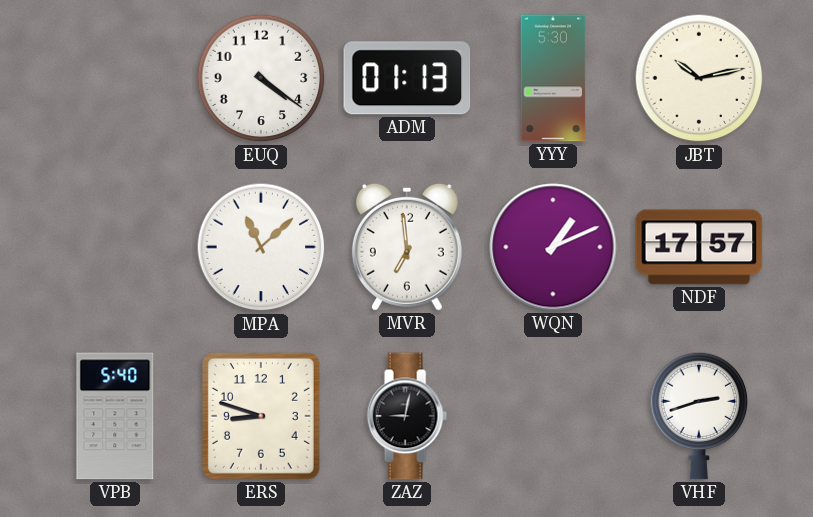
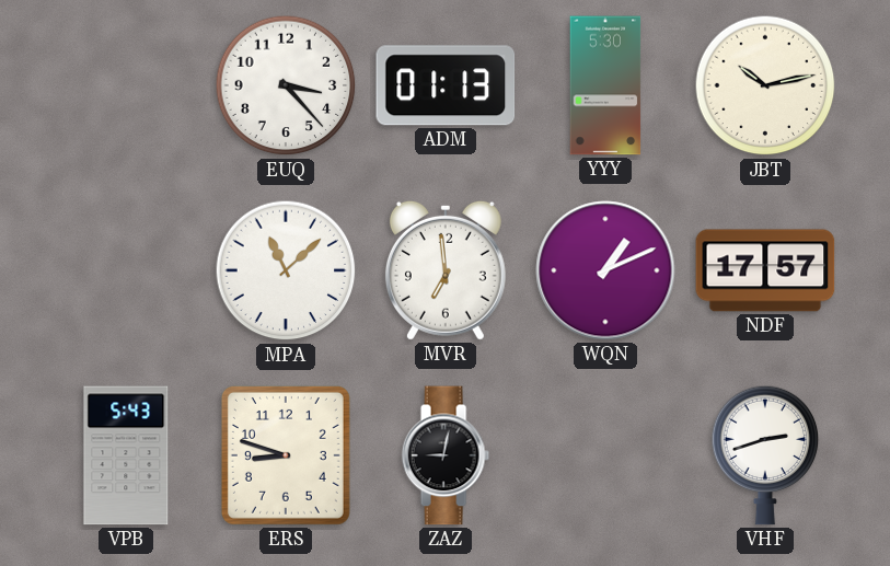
EUQ: 4:21 -> 3:23
VPB: 5:40 -> 5:43
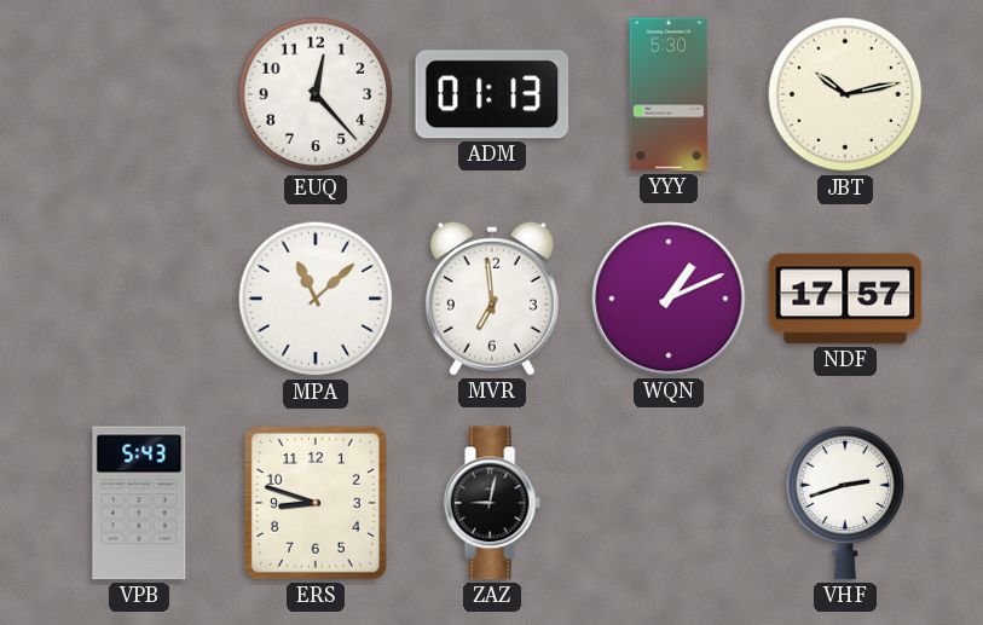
EUQ: 3:23 -> 12:23
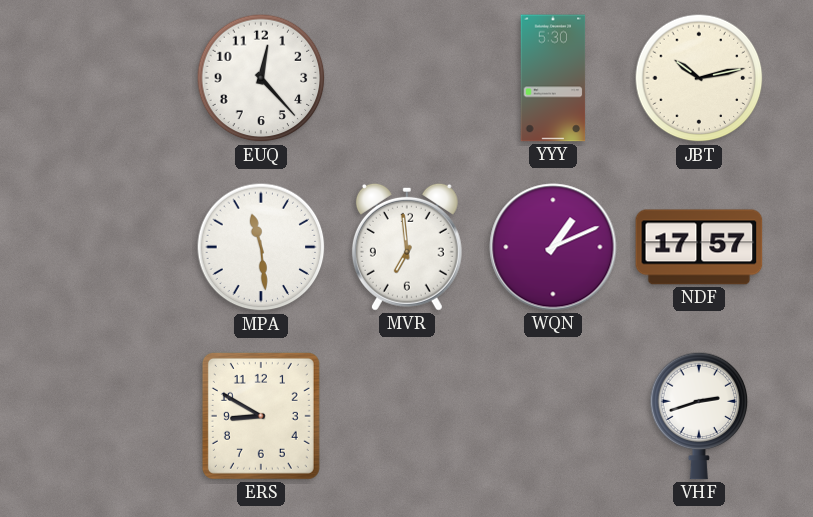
ADM: 01:13 -> none
MPA: 11:08 -> 11:29
VPB: 5:43 -> none
ERS: 8:48 -> 8:50
ZAZ: 9:02 -> none
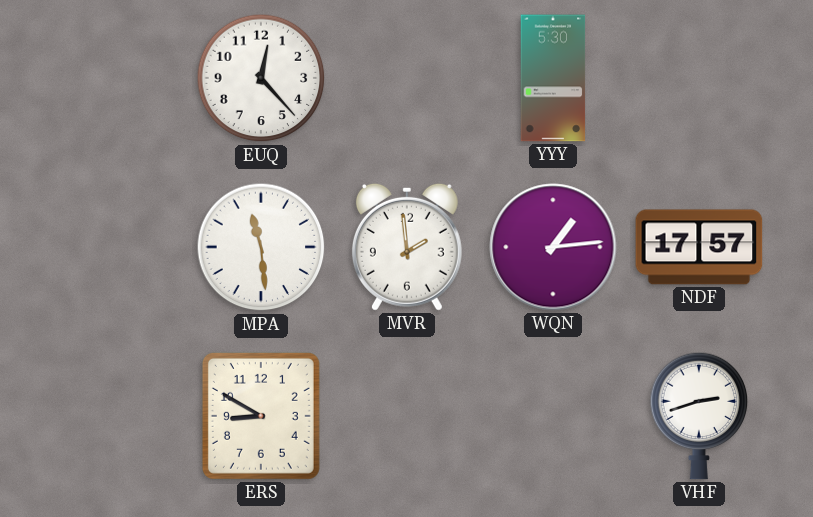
JBT: 10:13 -> none
MVR: 6:59 -> 1:59
WQN: 1:11 -> 1:14
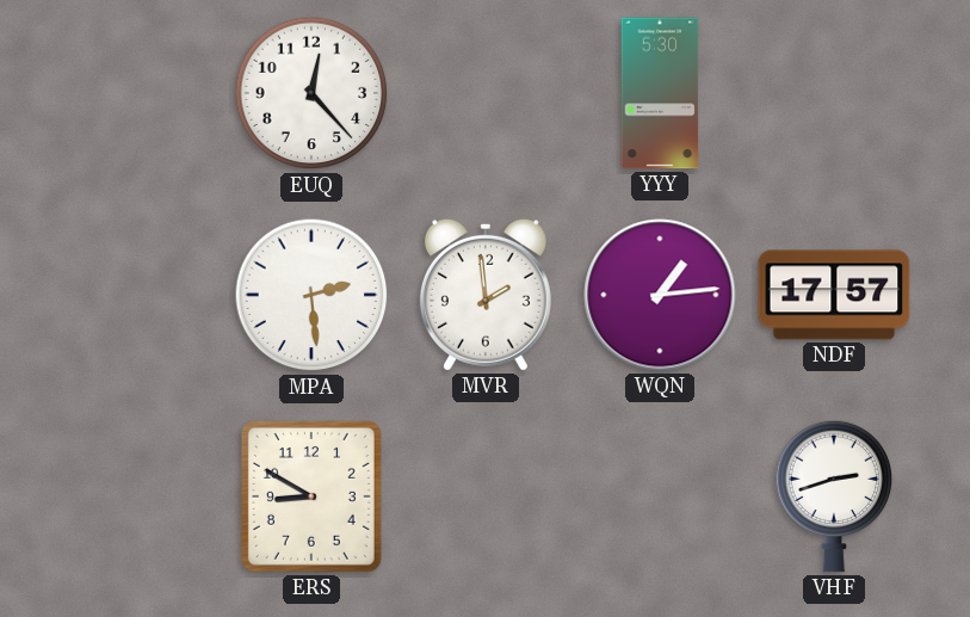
MPA: 11:29 -> 2:29
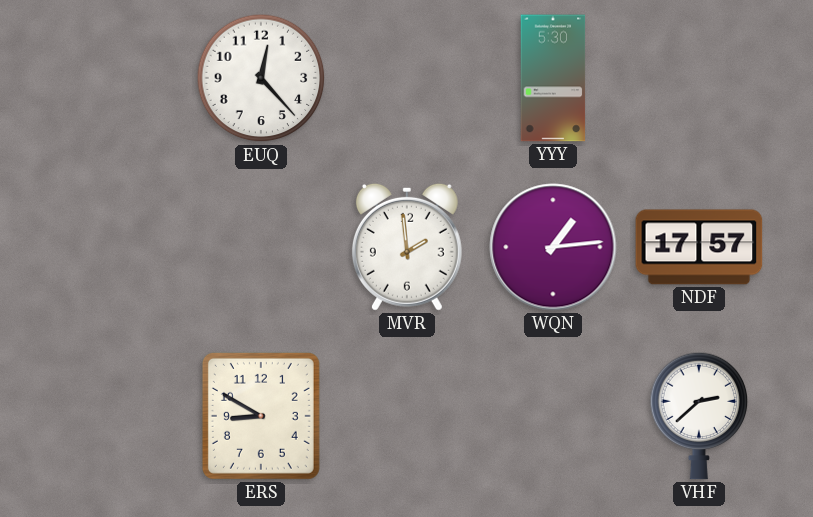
MPA: 2:29 -> none
VHF: 2:42 -> 2:38
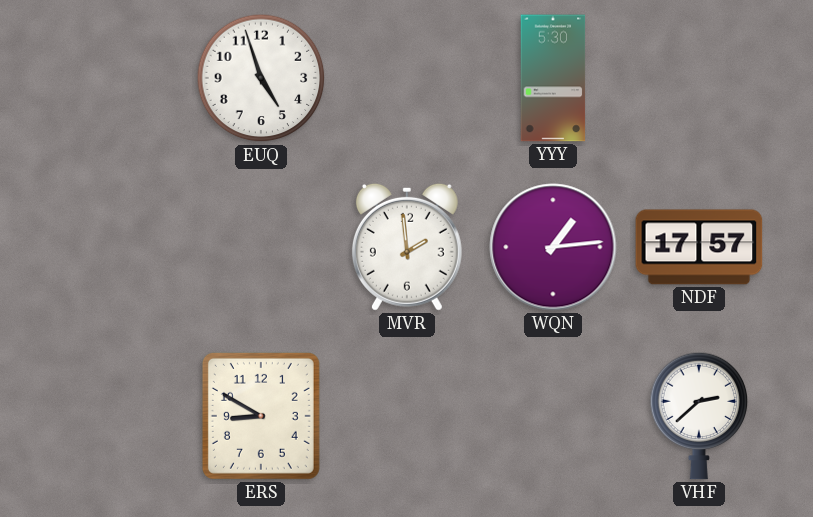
EUQ: 12:23 -> 4:57
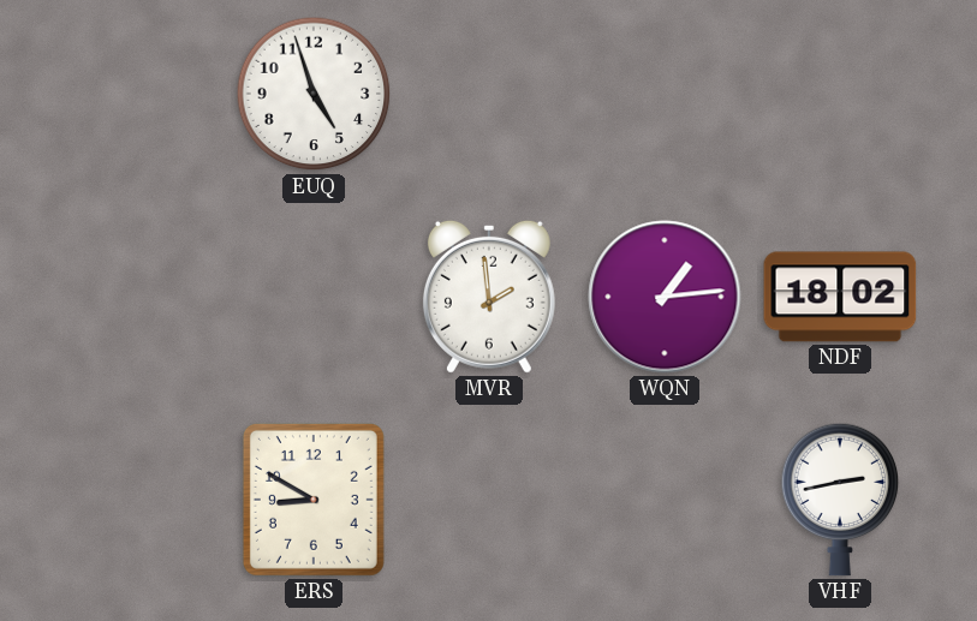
YYY: 5:30 -> none
NDF: 17:57 -> 18:02
VHF: 2:38 -> 2:43
